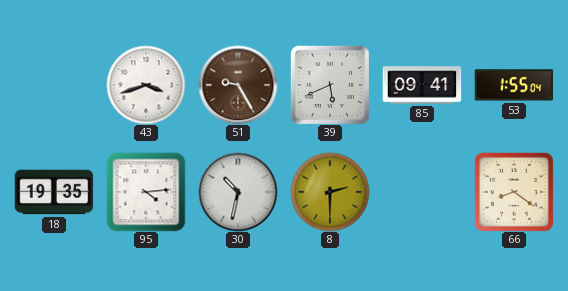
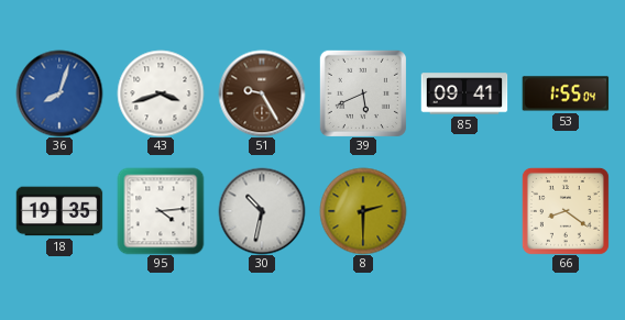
36: none -> 8:03
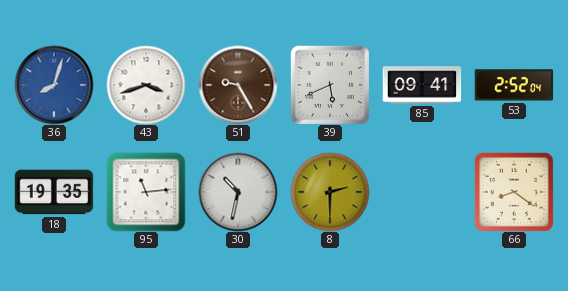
53: 1:55 -> 2:52
95: 4:14 -> 11:14
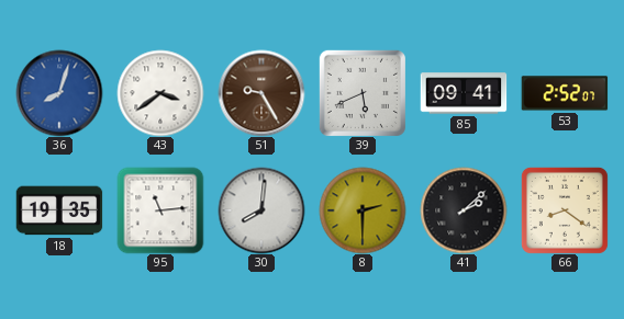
43: 3:42 -> 3:39
53: 2:52:04 -> 2:52:07
30: 10:32 -> 8:01
41: none -> 2:08
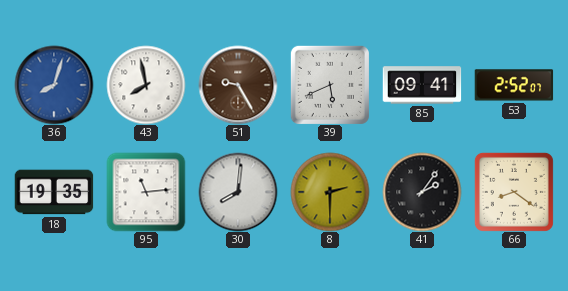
43: 3:39 -> 7:58
41: 2:08 -> 2:06
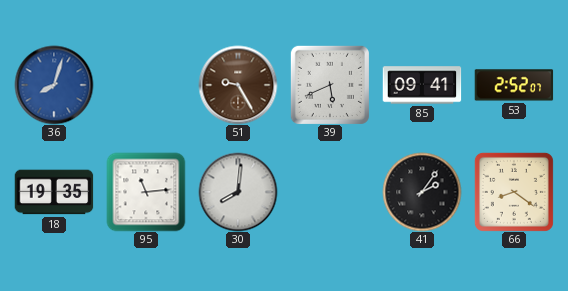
43: 7:58 -> none
8: 2:30 -> none
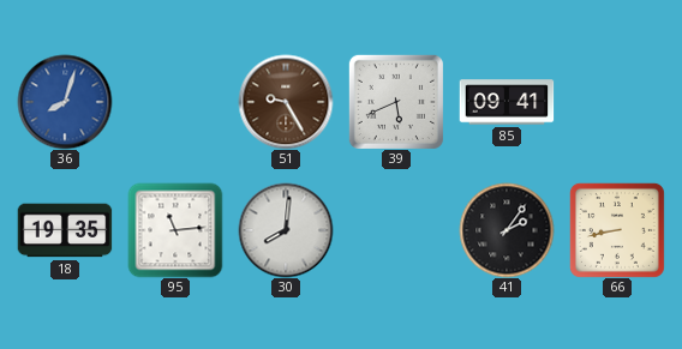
53: 2:52 -> none
66: 8:21 -> 8:43
